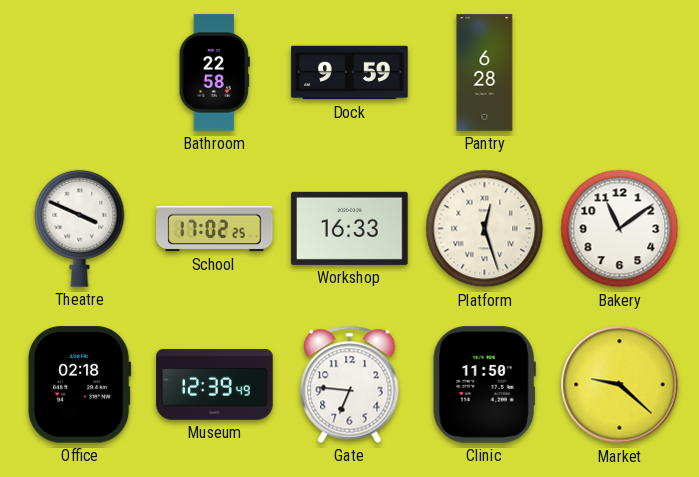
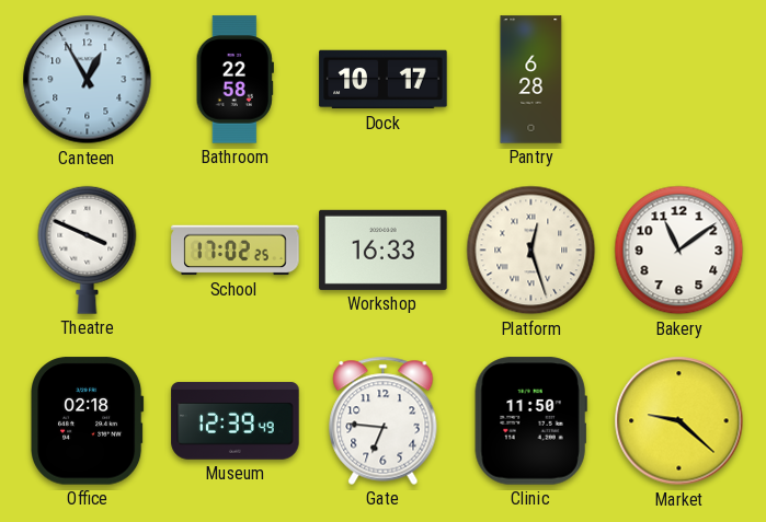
Canteen: none -> 12:55
Dock: 9:59 -> 10:17
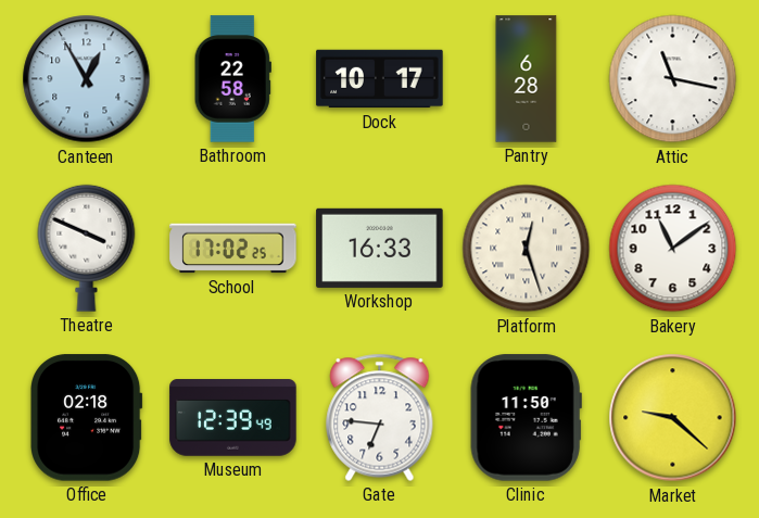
Attic: none -> 11:17
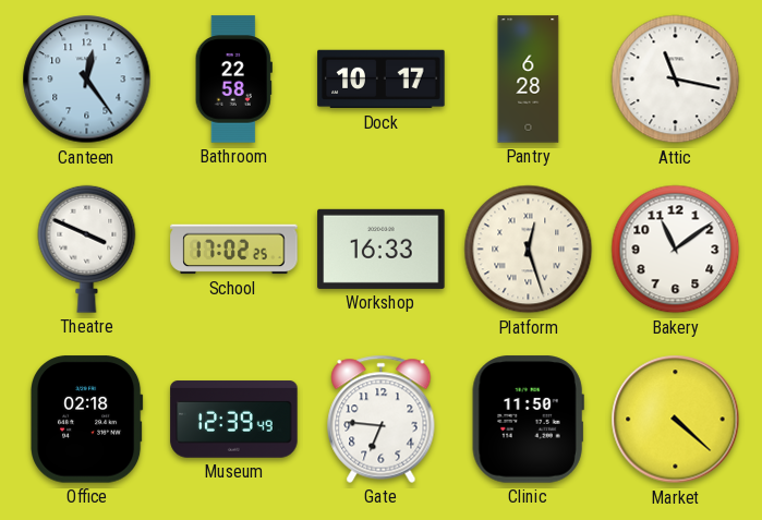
Canteen: 12:55 -> 12:24
Market: 9:22 -> 4:22
